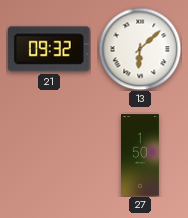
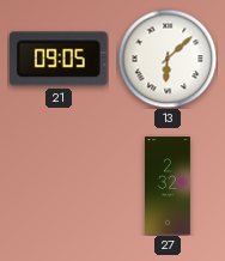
21: 09:32 -> 09:05
27: 1:50 -> 2:32
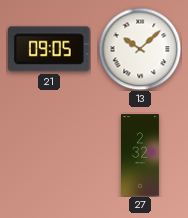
13: 6:08 -> 10:08
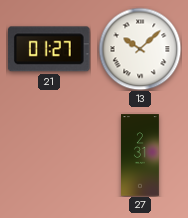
21: 09:05 -> 01:27
27: 2:32 -> 2:31
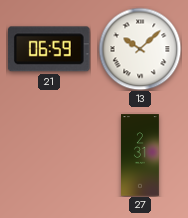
21: 01:27 -> 06:59
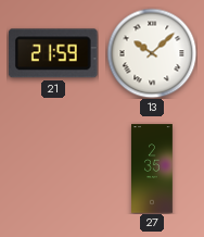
21: 06:59 -> 21:59
27: 2:31 -> 2:35
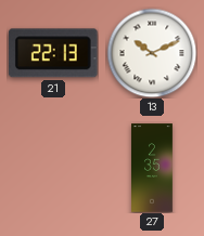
21: 21:59 -> 22:13
13: 10:08 -> 10:11
